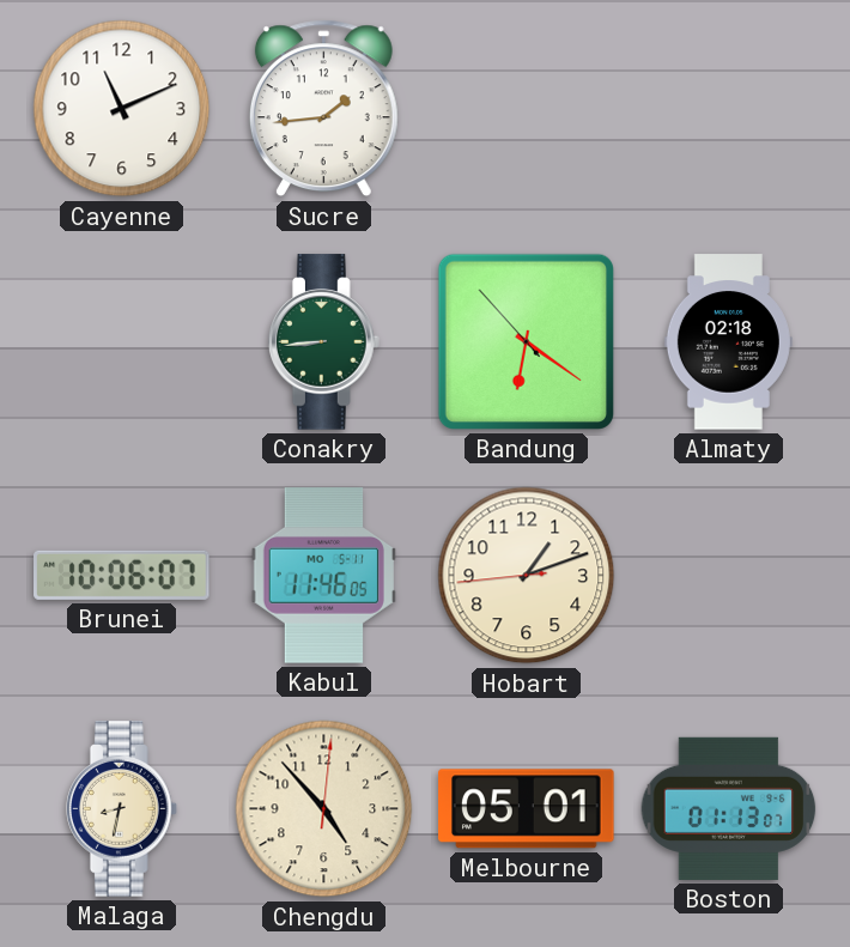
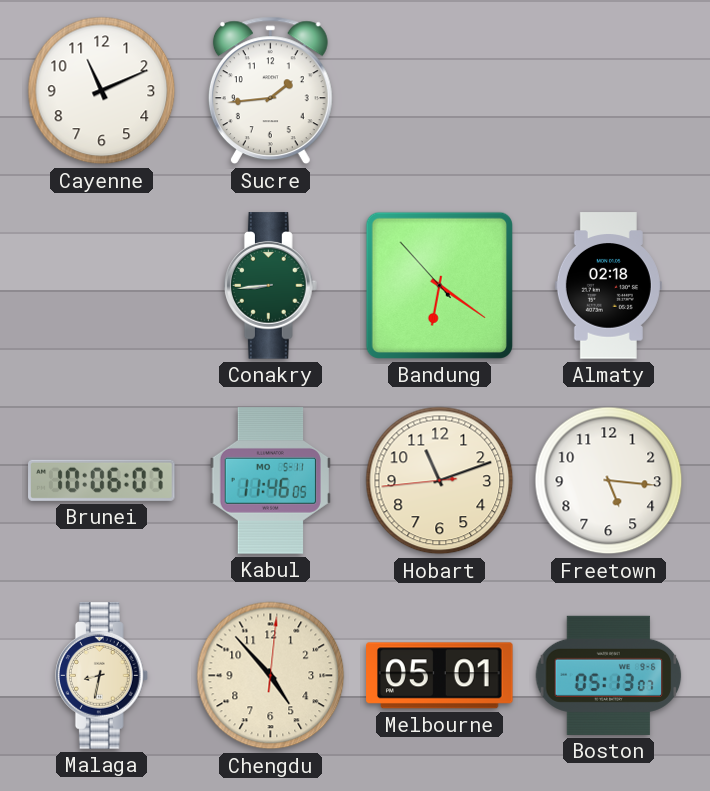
Hobart: 1:11 -> 11:11
Freetown: none -> 5:16
Boston: 01:13 -> 05:13
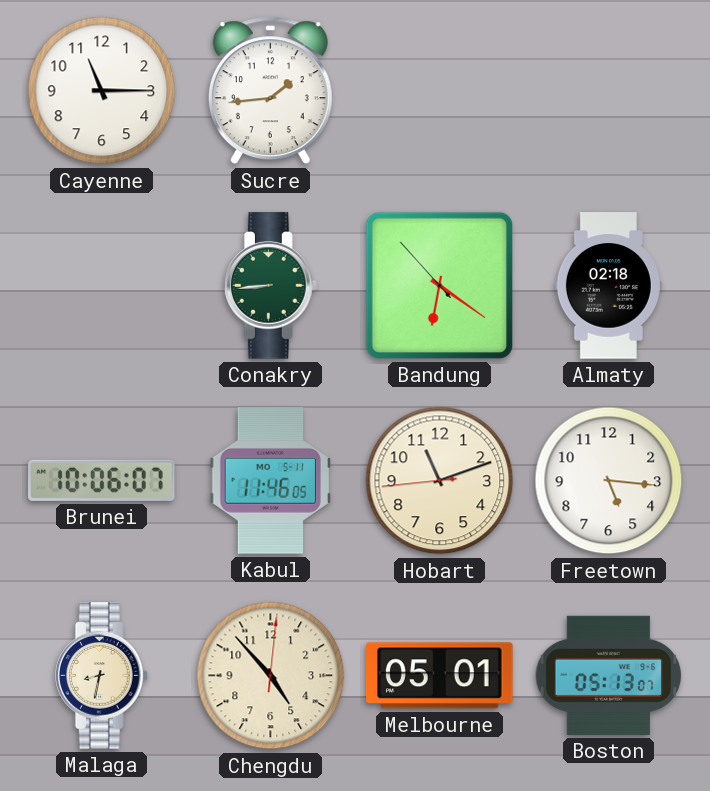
Cayenne: 11:11 -> 11:15
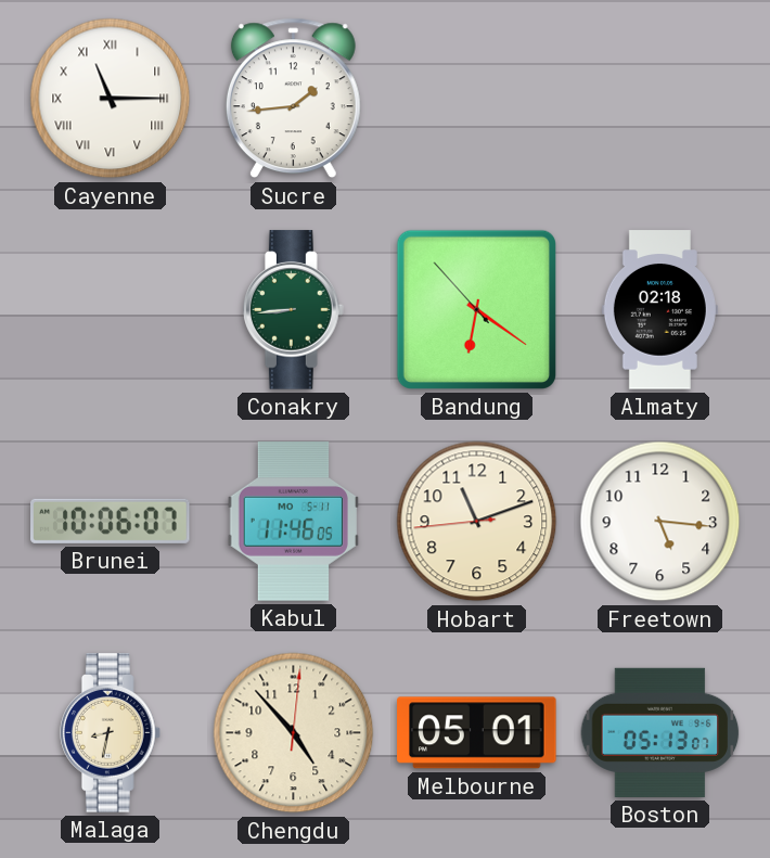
Cayenne numerals: Arabic -> Roman
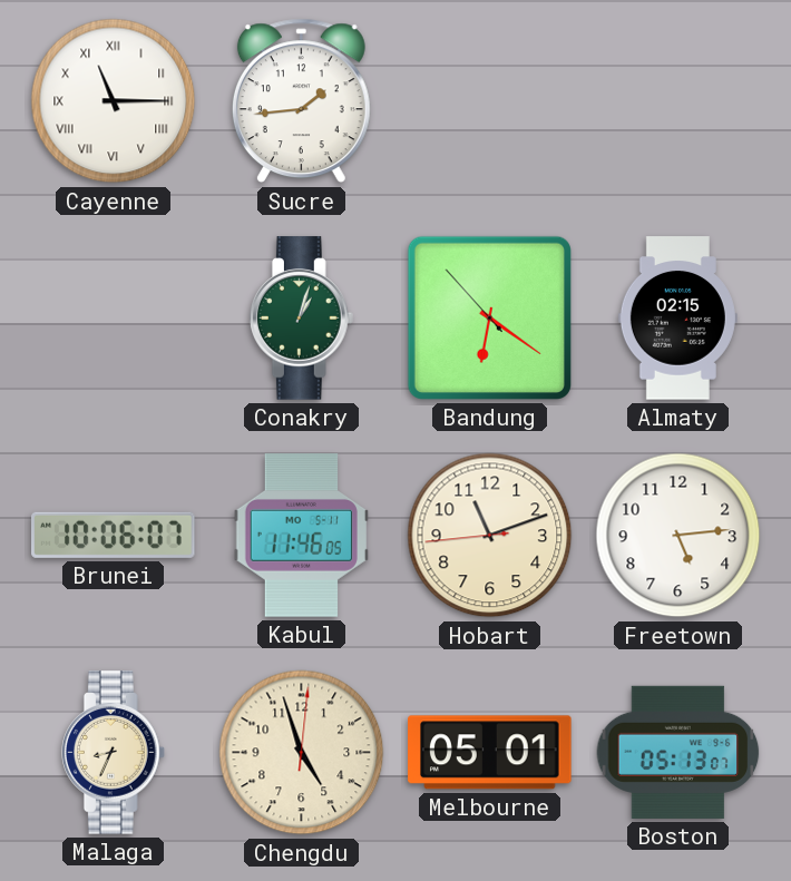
Conakry: 8:44 -> 1:03
Almaty: 02:18 -> 02:15
Freetown: 5:16 -> 5:14
Malaga: 8:32 -> 8:34
Chengdu: 4:53 -> 4:57
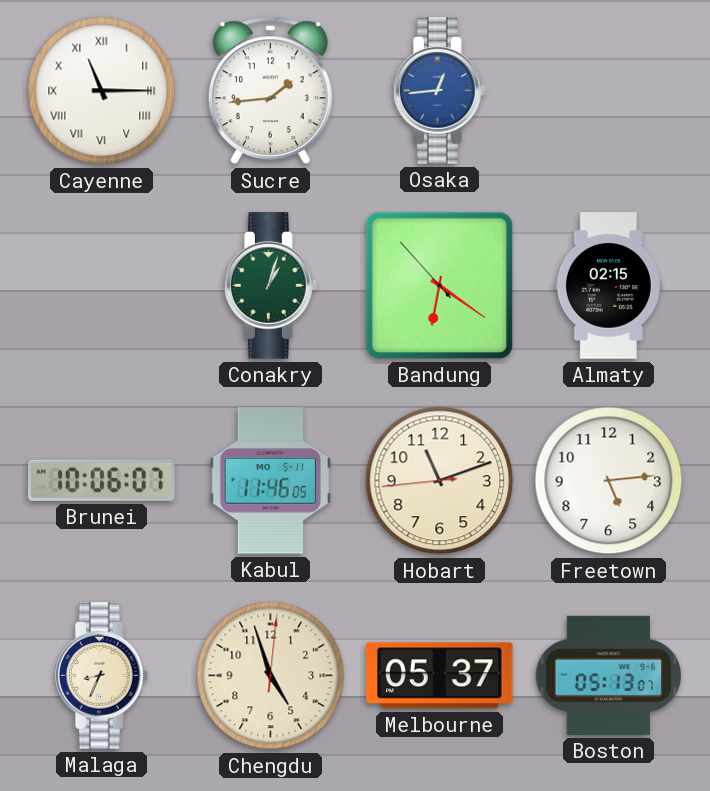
Osaka: none -> 12:44
Melbourne: 05:01 -> 05:37
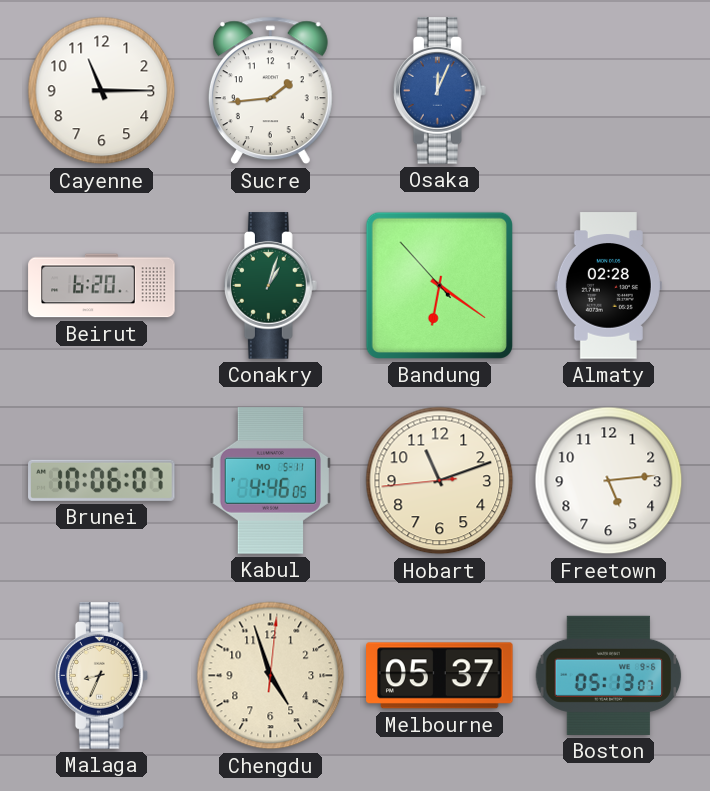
Cayenne numerals: Roman -> Arabic
Osaka: 12:44 -> 12:04
Beirut: none -> 6:20
Almaty: 02:15 -> 02:28
Kabul: 11:46 -> 4:46
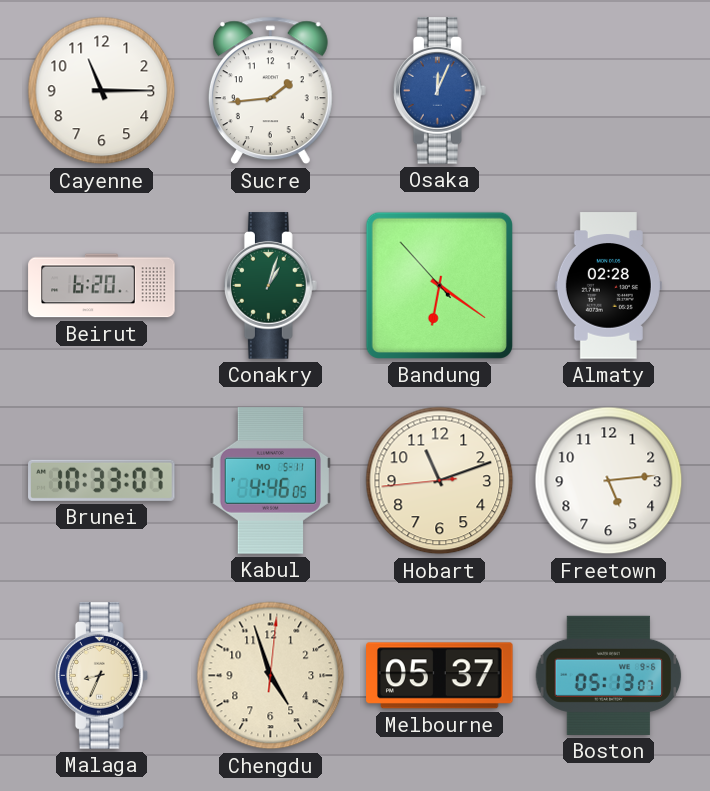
Brunei: 10:06 -> 10:33
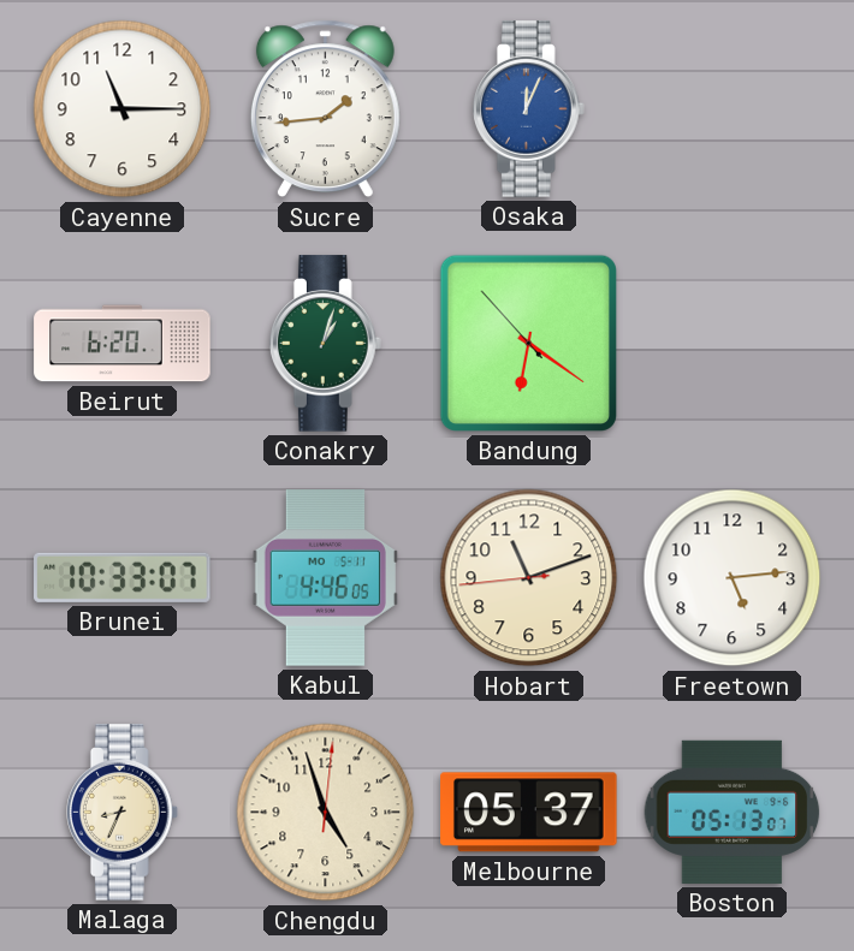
Almaty: 02:28 -> none
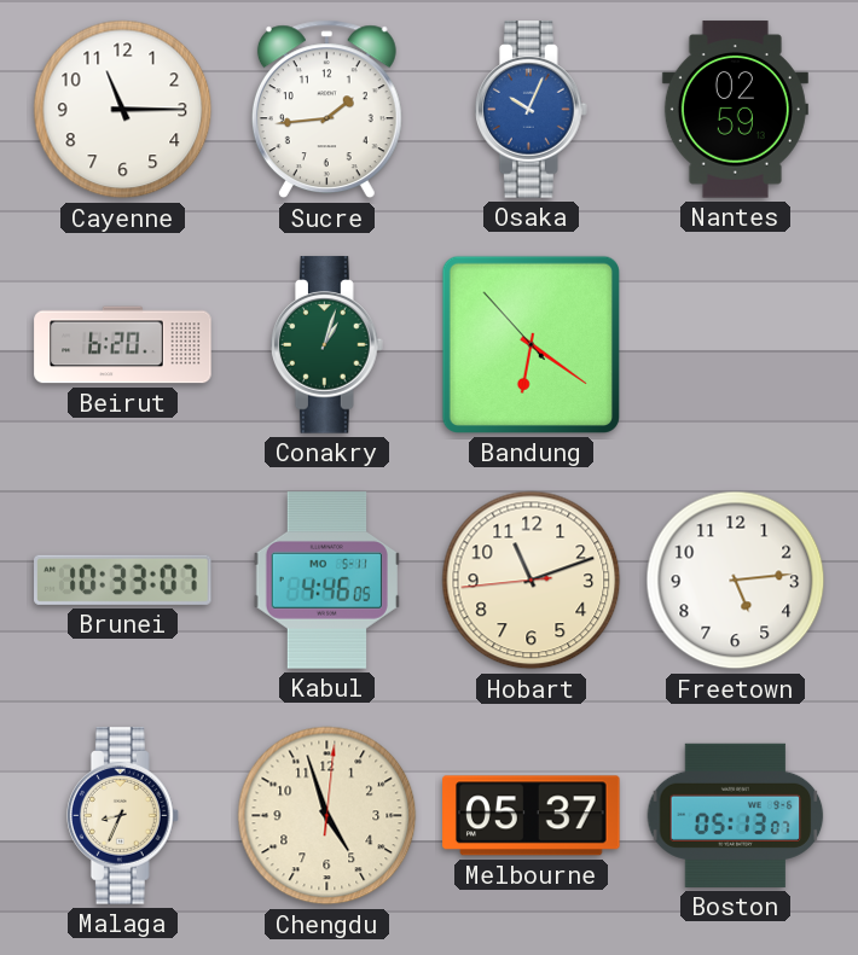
Osaka: 12:04 -> 10:04
Nantes: none -> 02:59
